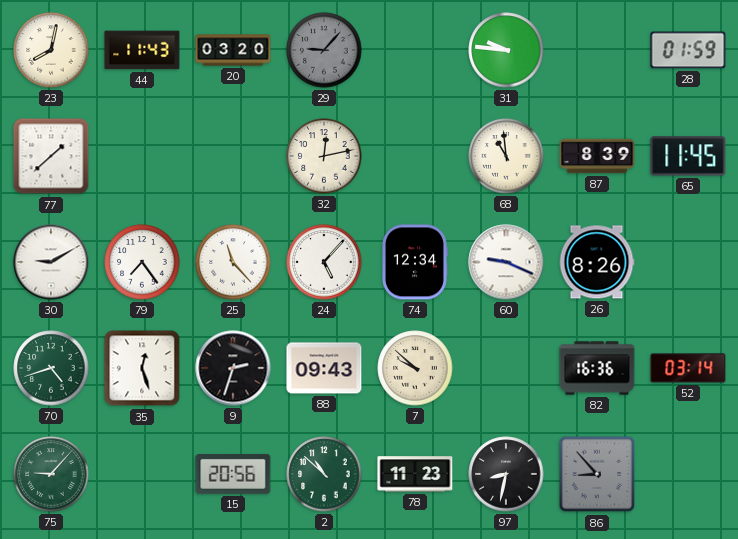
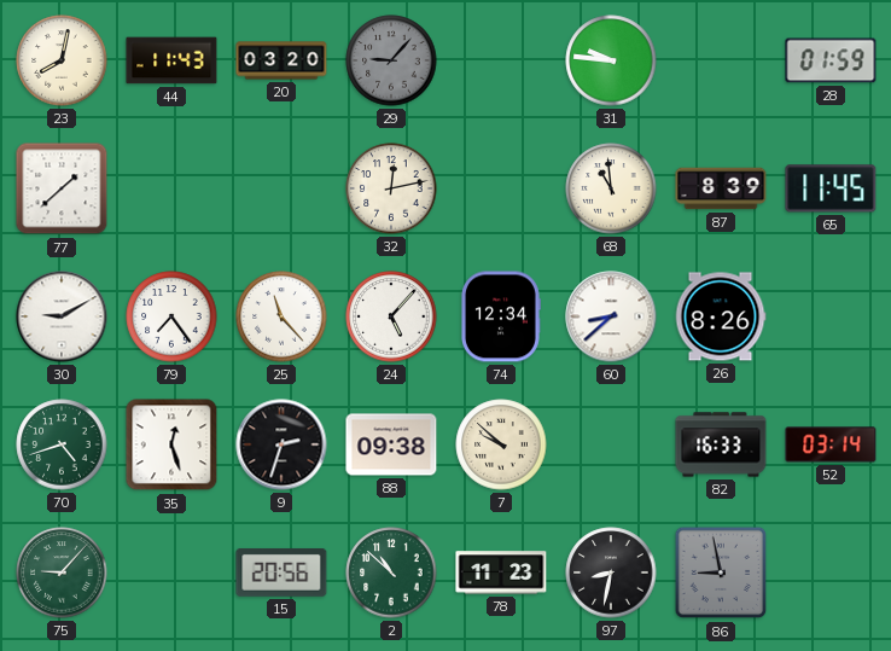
60: 9:19 -> 8:38
88: 09:43 -> 09:38
82: 16:36 -> 16:33
86: 8:53 -> 8:58
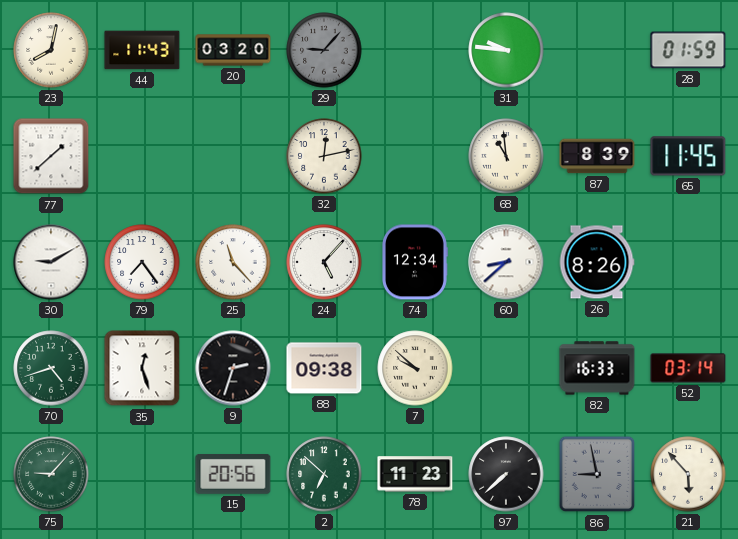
2: 10:52 -> 6:52
97: 8:32 -> 7:38
21: none -> 5:53
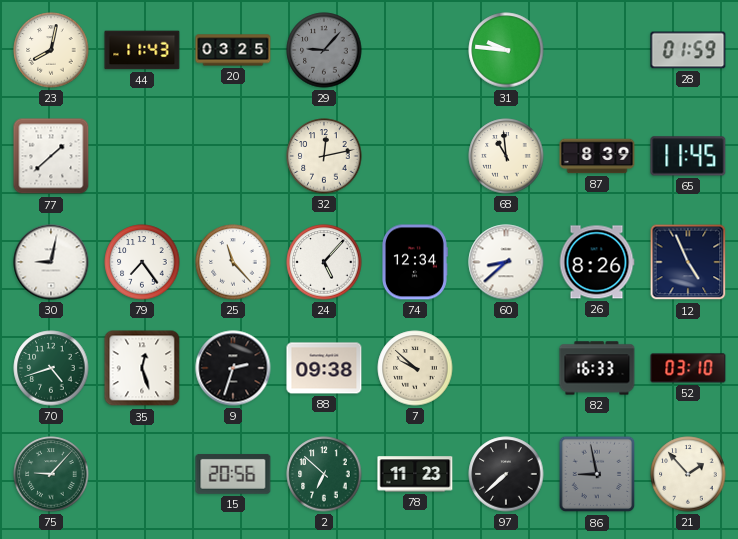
20: 03:20 -> 03:25
30: 9:10 -> 9:02
12: none -> 4:56
52: 03:14 -> 03:10
21: 5:53 -> 1:53
